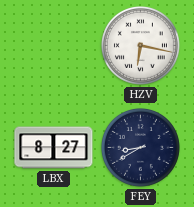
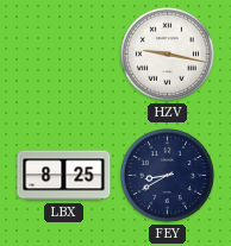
HZV: 6:17 -> 9:17
LBX: 8:27 -> 8:25
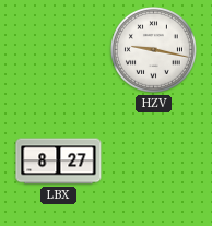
LBX: 8:25 -> 8:27
FEY: 8:40 -> none
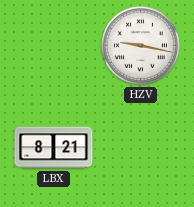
LBX: 8:27 -> 8:21
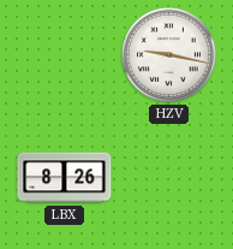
LBX: 8:21 -> 8:26
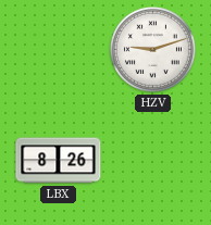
HZV: 9:17 -> 9:12
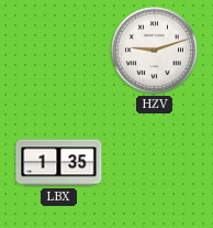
LBX: 8:26 -> 1:35
